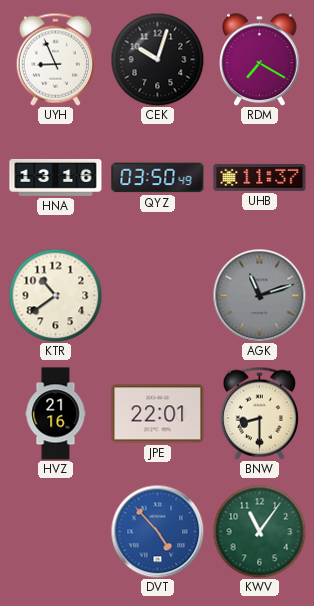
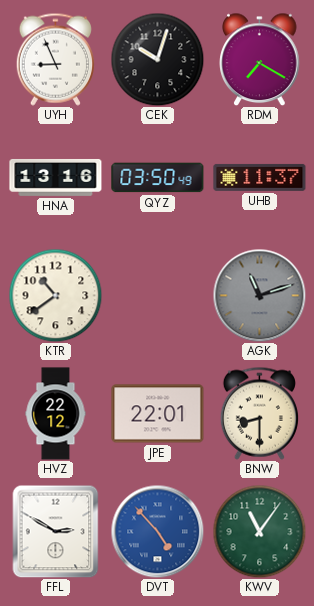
HVZ: 21:16 -> 22:12
FFL: none -> 2:50
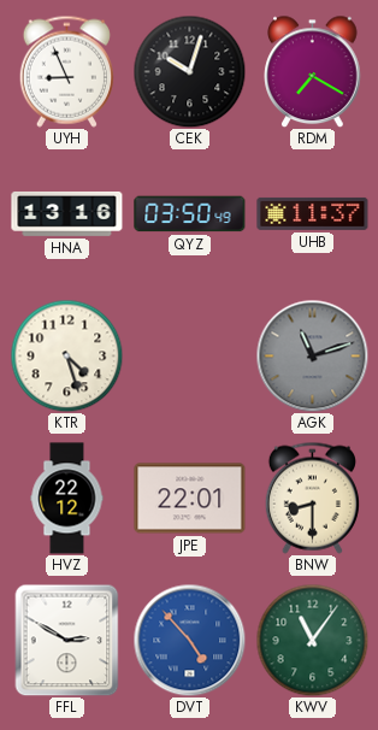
KTR: 10:39 -> 4:27
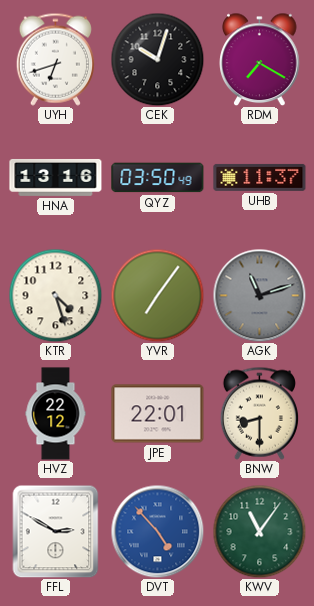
UYH: 8:56 -> 6:42
YVR: none -> 7:06
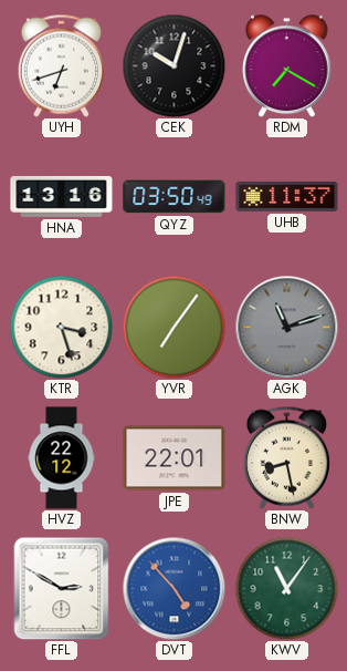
KTR: 4:27 -> 3:27
BNW: 8:30 -> 8:28
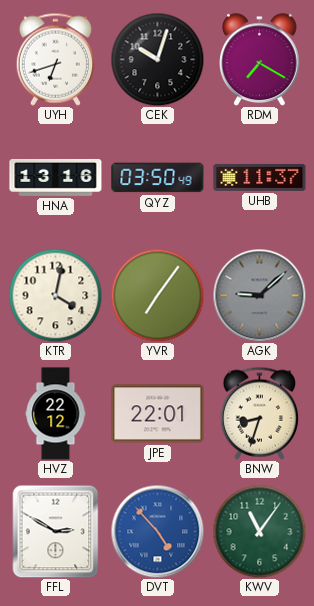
KTR: 3:27 -> 4:02
AGK: 11:12 -> 9:08
BNW: 8:28 -> 8:33
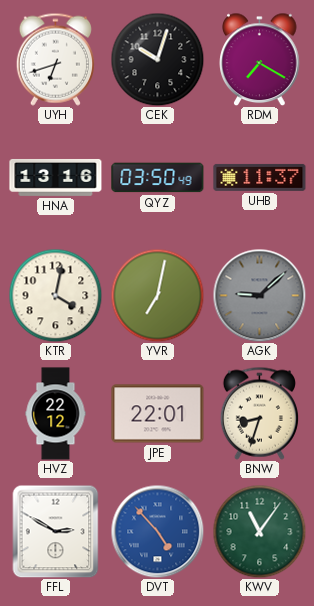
YVR: 7:06 -> 7:02
